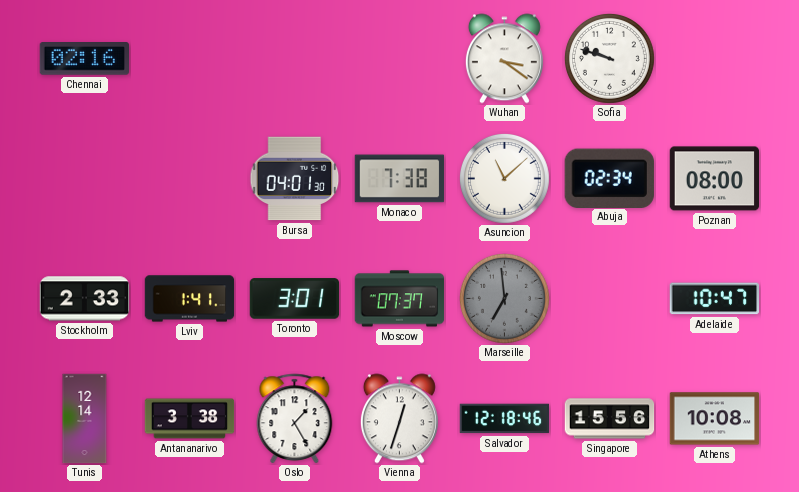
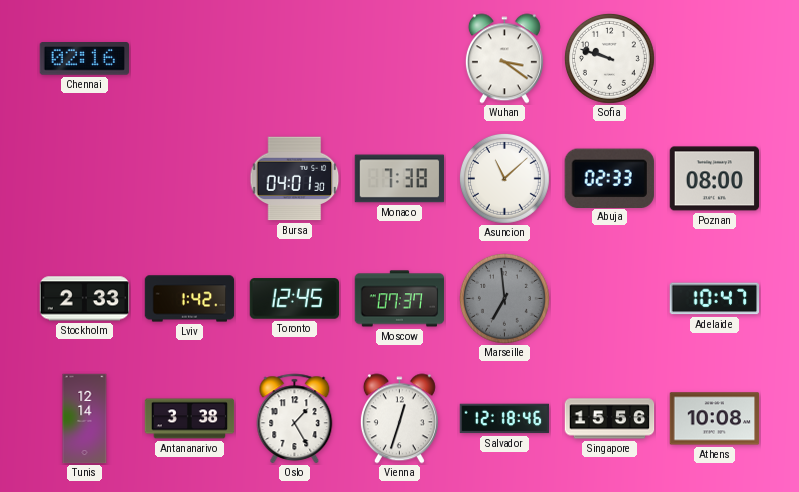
Abuja: 02:34 -> 02:33
Lviv: 1:41 -> 1:42
Toronto: 3:01 -> 12:45
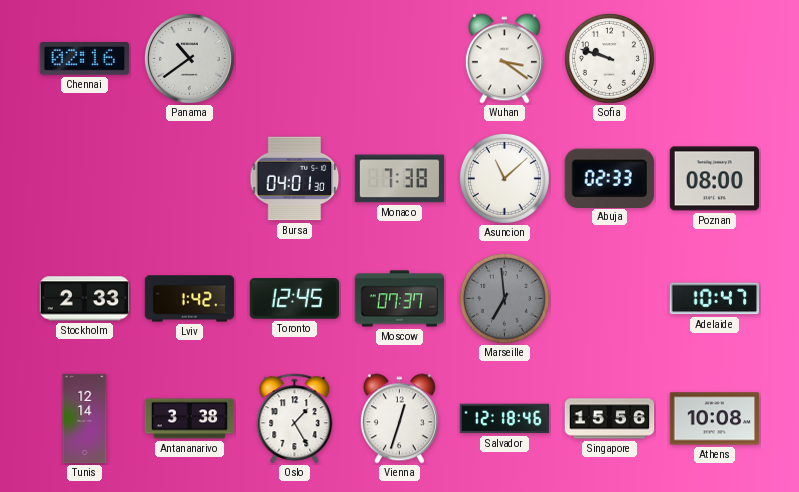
Panama: none -> 10:39
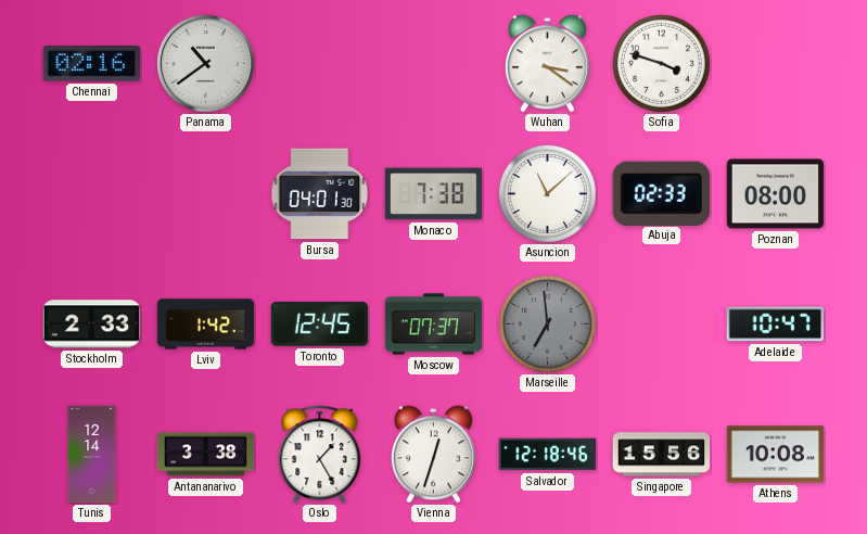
Sofia: 9:48 -> 3:48
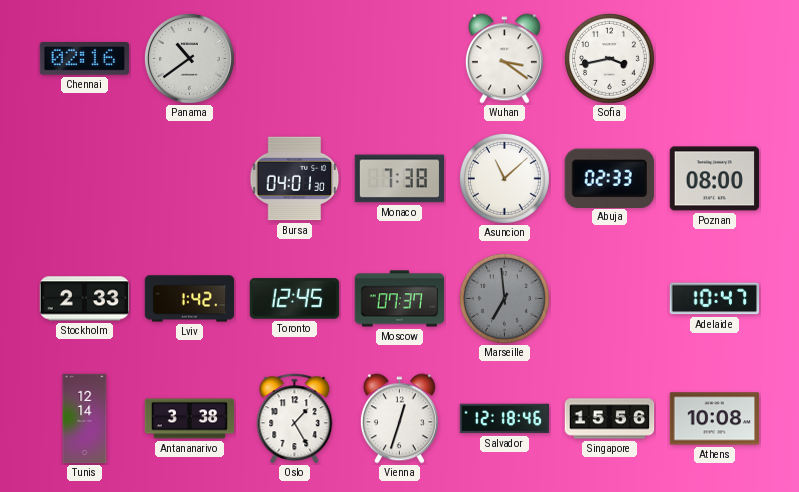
Sofia: 3:48 -> 3:43
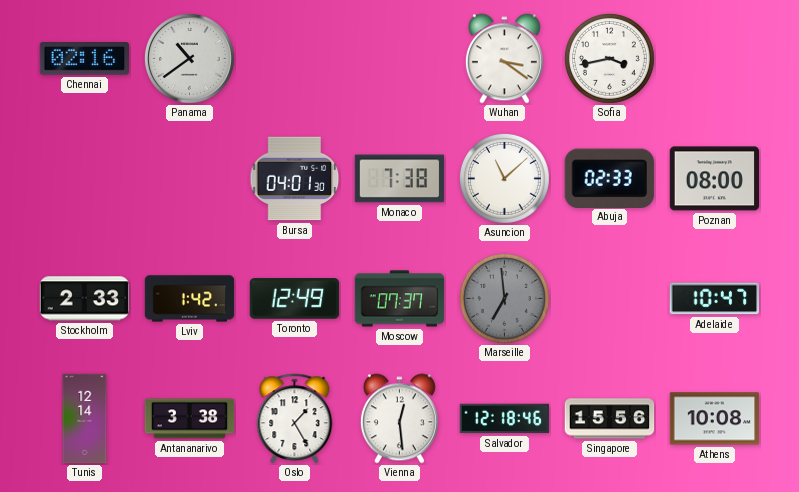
Toronto: 12:45 -> 12:49
Vienna: 12:33 -> 12:29
